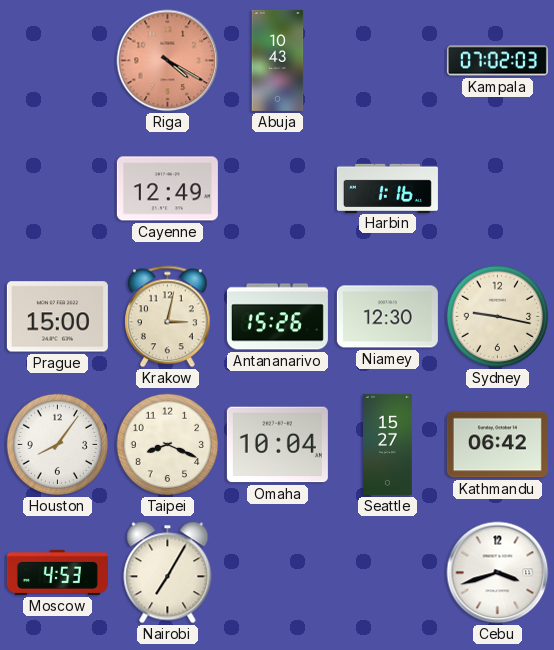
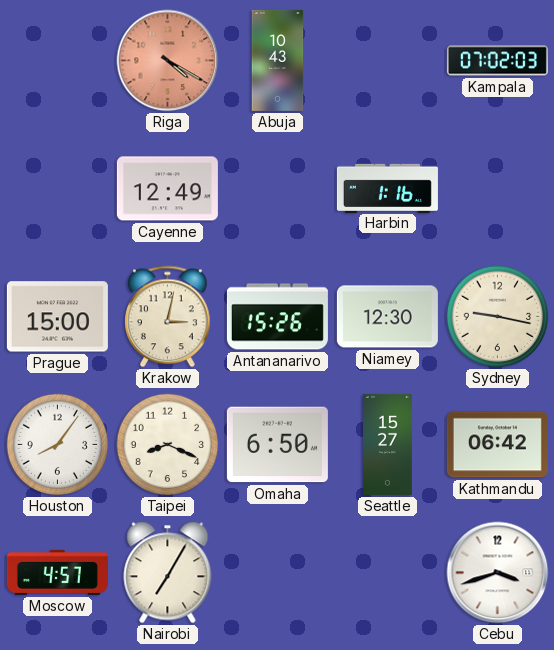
Omaha: 10:04 -> 6:50
Moscow: 4:53 -> 4:57
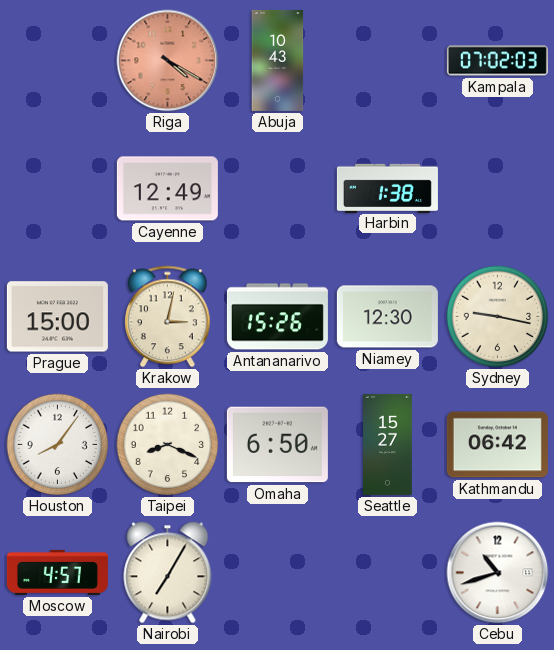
Harbin: 1:16 -> 1:38
Cebu: 3:42 -> 10:42
